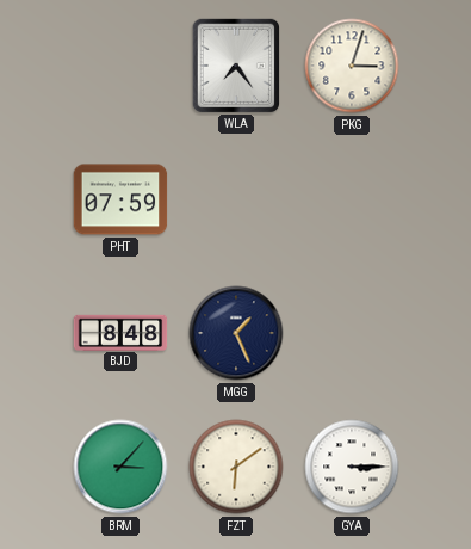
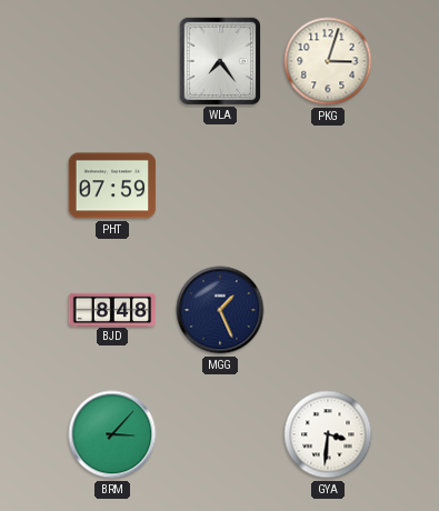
FZT: 6:09 -> none
GYA: 3:15 -> 3:31
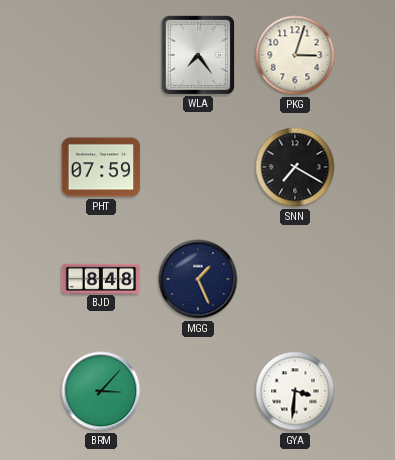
SNN: none -> 7:20
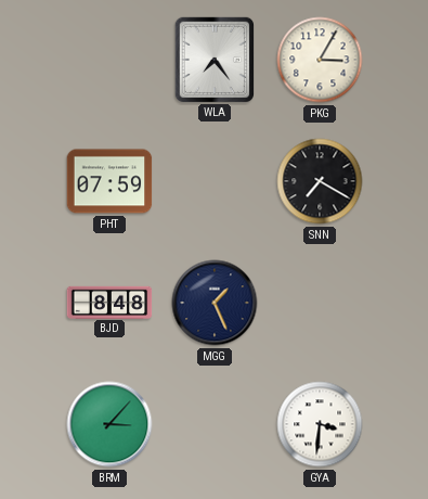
PKG: 3:03 -> 3:05
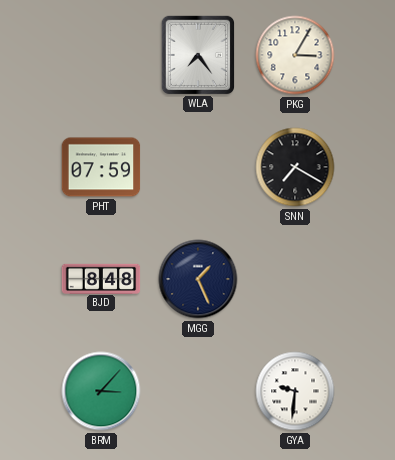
GYA: 3:31 -> 9:31
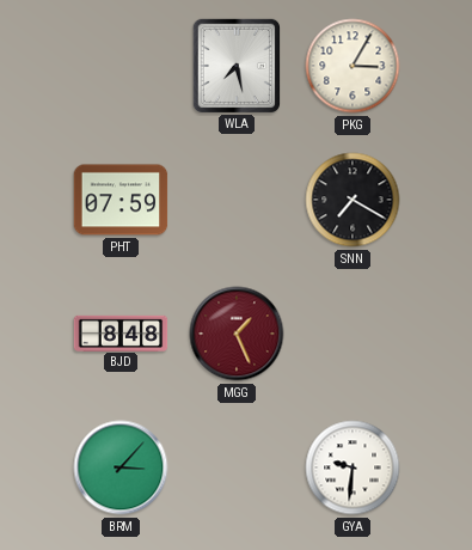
WLA: 7:24 -> 7:28
MGG dial: navy -> burgundy
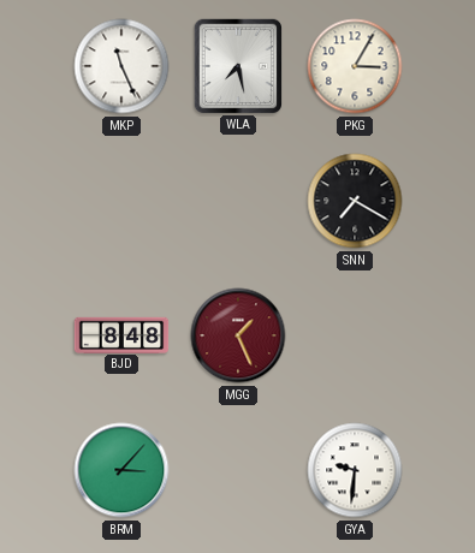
MKP: none -> 11:26
PHT: 07:59 -> none
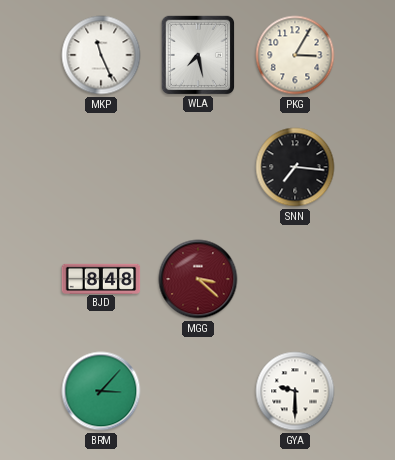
SNN: 7:20 -> 7:16
MGG: 1:26 -> 3:22
GYA: 9:31 -> 9:30
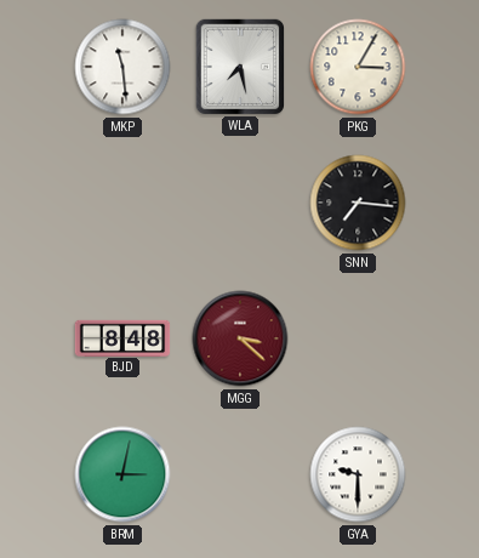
MKP: 11:26 -> 11:29
BRM: 3:07 -> 3:02
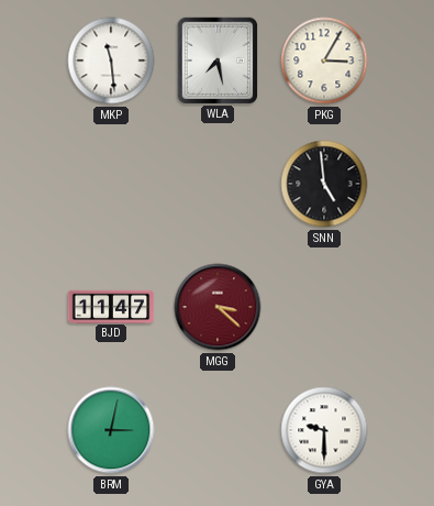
SNN: 7:16 -> 4:59
BJD: 8:48 -> 11:47
